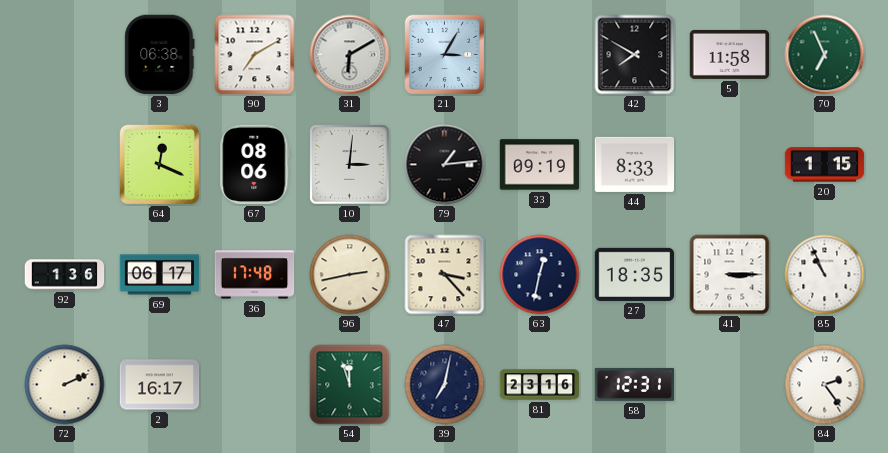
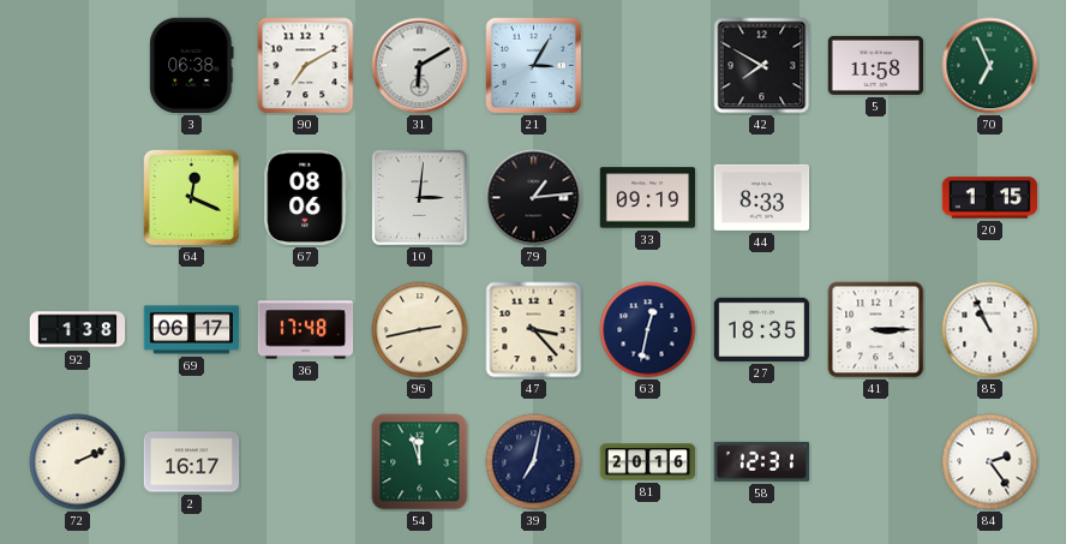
92: 1:36 -> 1:38
81: 23:16 -> 20:16
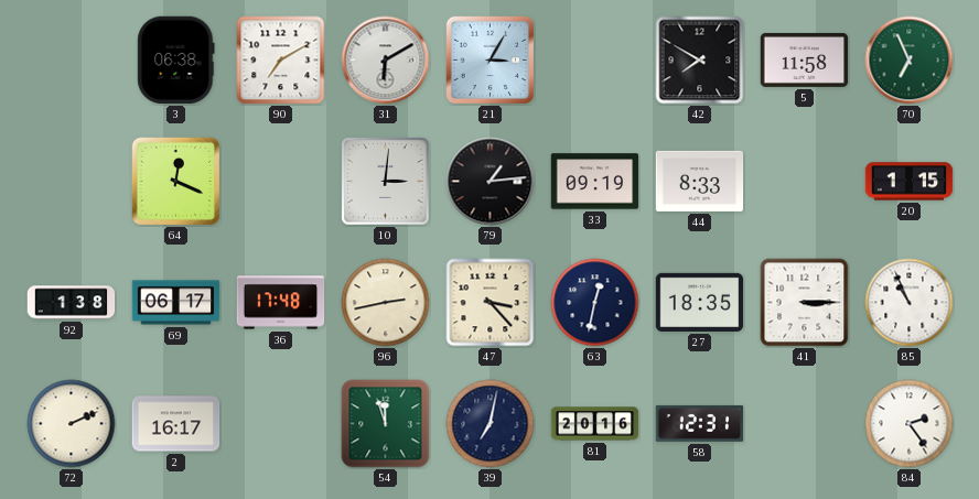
67: 08:06 -> none
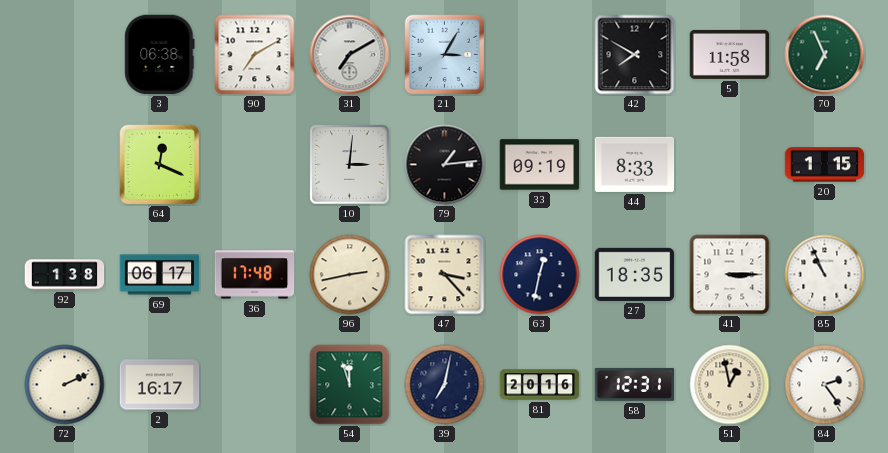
31: 6:10 -> 7:10
51: none -> 12:58
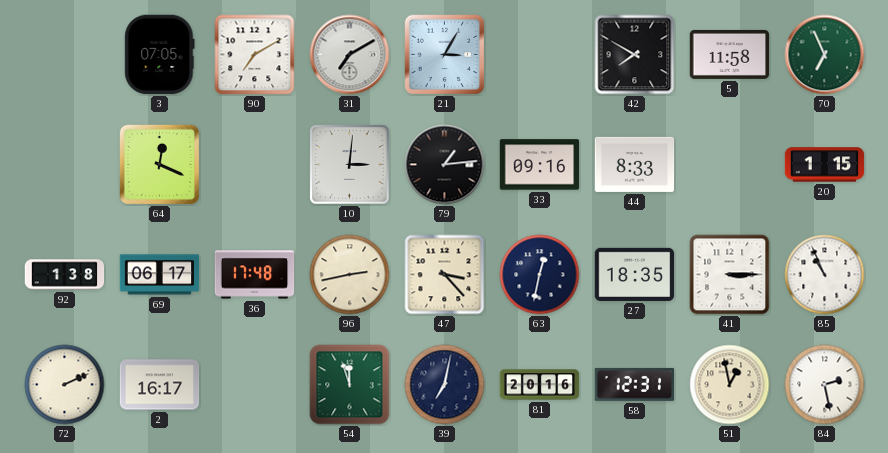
3: 06:38 -> 07:05
33: 09:19 -> 09:16
84: 2:24 -> 2:28
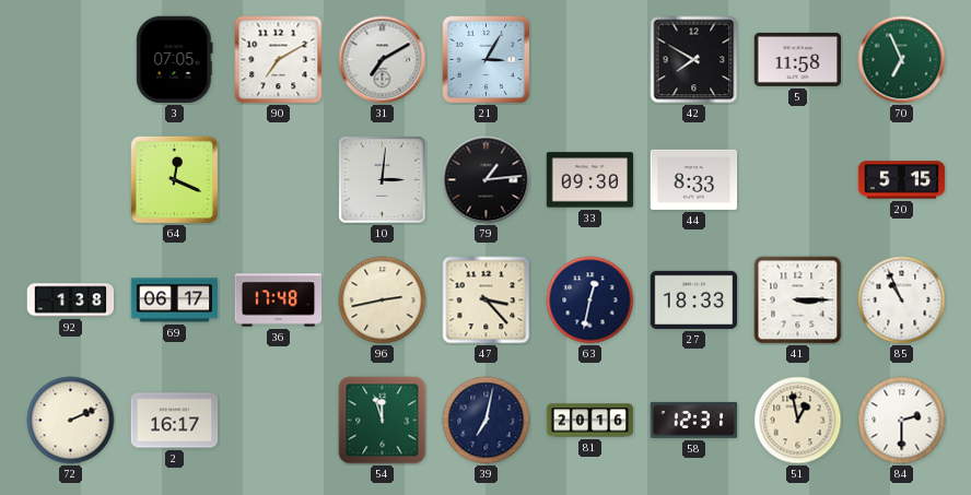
33: 09:16 -> 09:30
20: 1:15 -> 5:15
27: 18:35 -> 18:33
84: 2:28 -> 2:30
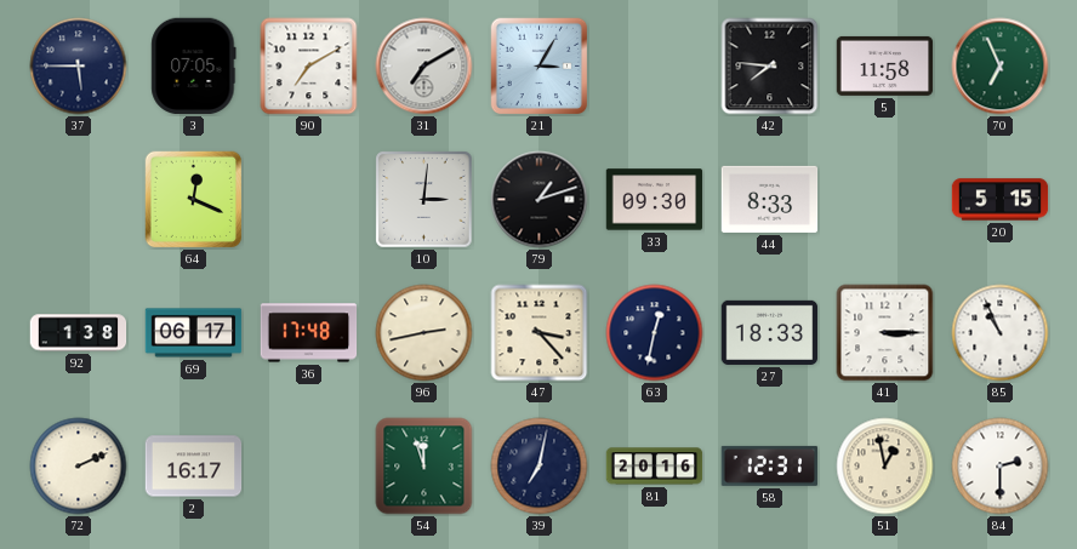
37: none -> 5:45
42: 7:50 -> 7:46
79: 1:14 -> 1:12
